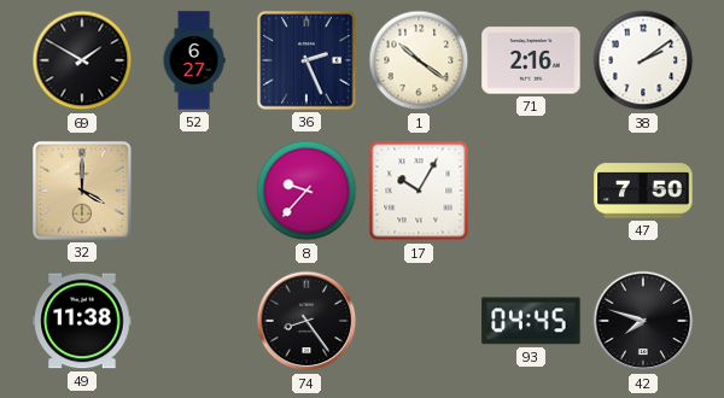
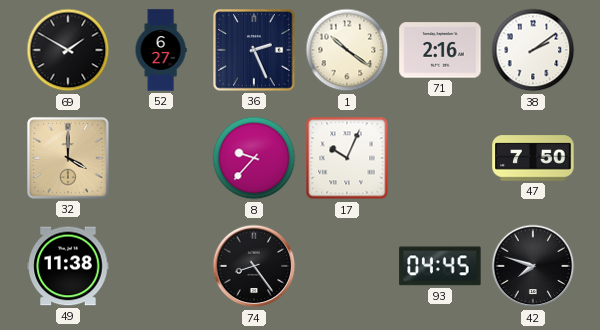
17: 10:05 -> 10:04
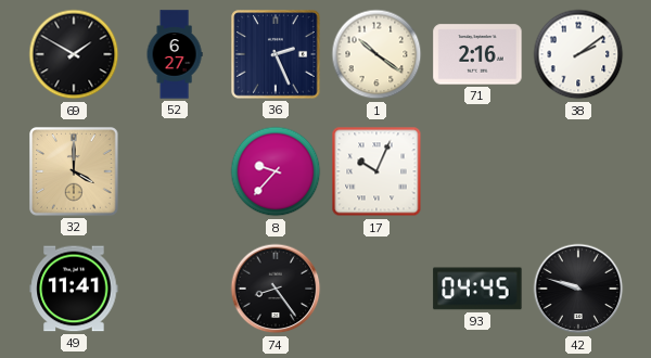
47: 7:50 -> none
49: 11:38 -> 11:41
42: 7:48 -> 9:48
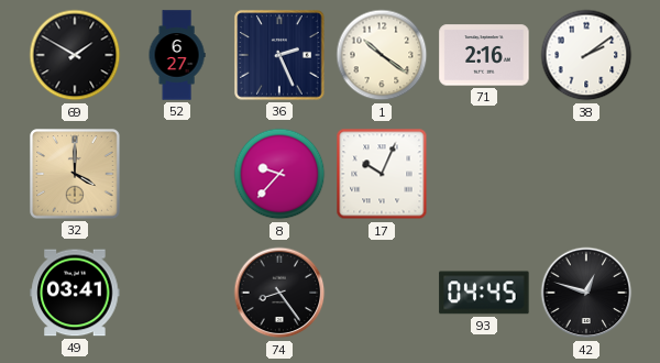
49: 11:41 -> 03:41
42: 9:48 -> 12:48
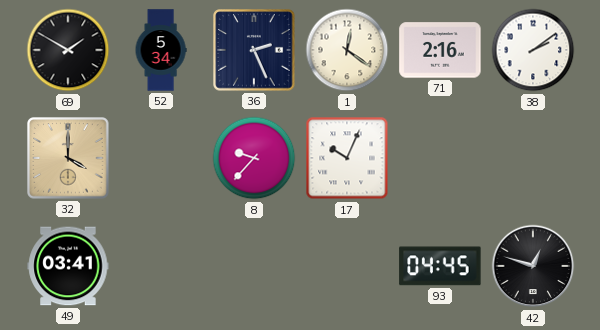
52: 6:27 -> 5:34
1: 10:21 -> 12:21
74: 8:24 -> none
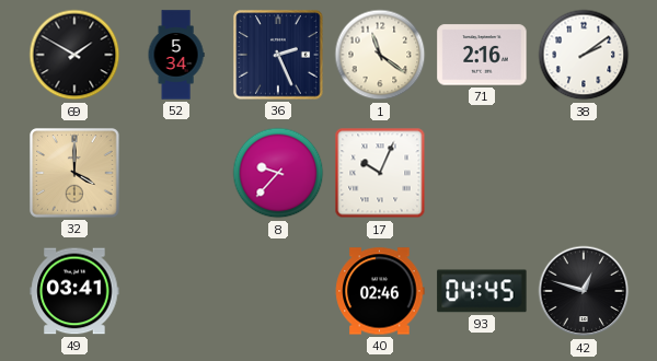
1: 12:21 -> 11:21
40: none -> 02:46
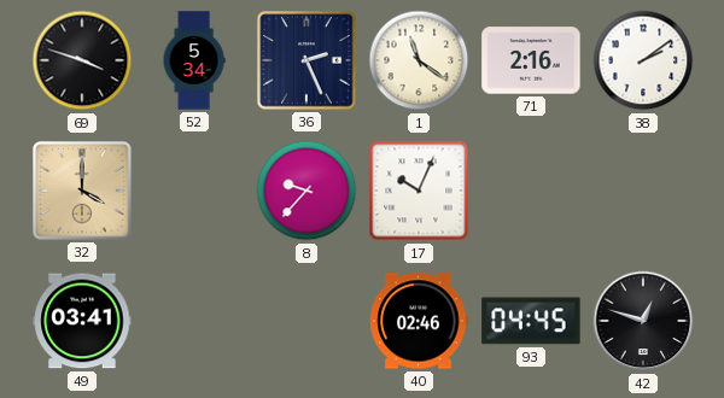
69: 1:50 -> 3:48
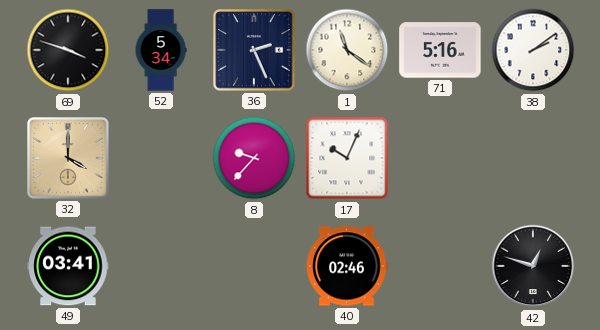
71: 2:16 -> 5:16
93: 04:45 -> none
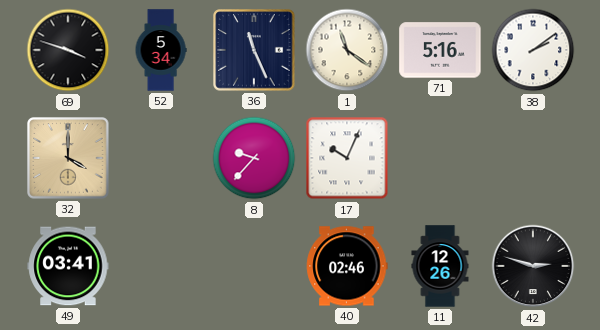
36: 2:26 -> 11:26
11: none -> 12:26
42: 12:48 -> 2:48
